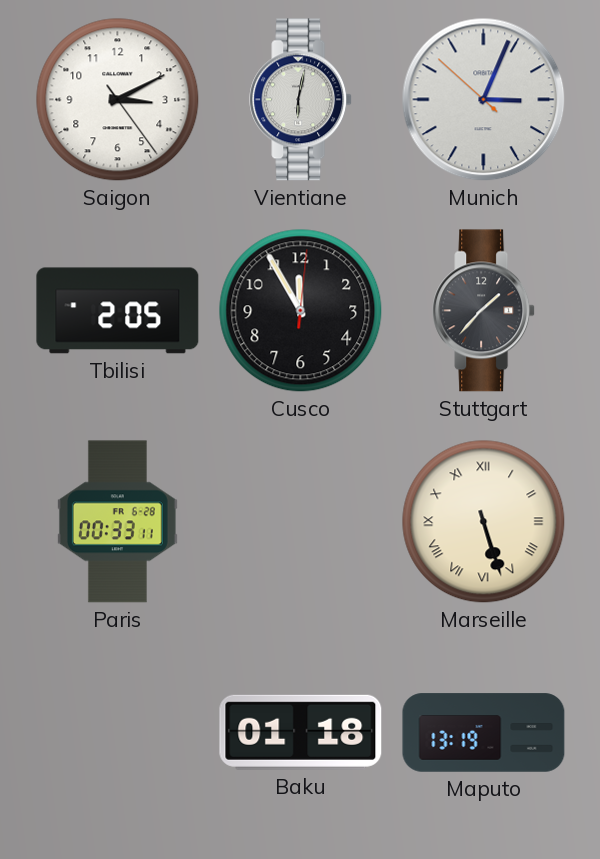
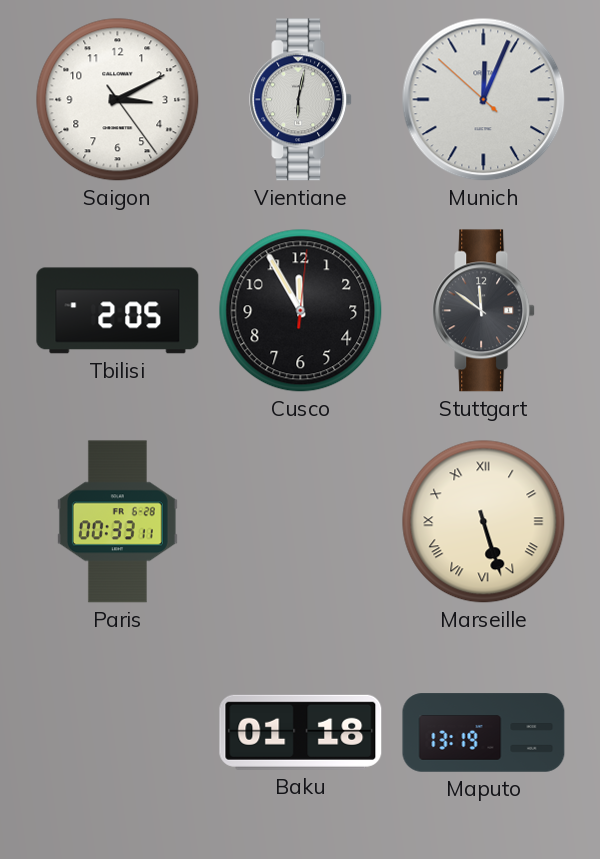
Munich: 3:03 -> 12:03
Stuttgart: 1:37 -> 11:51
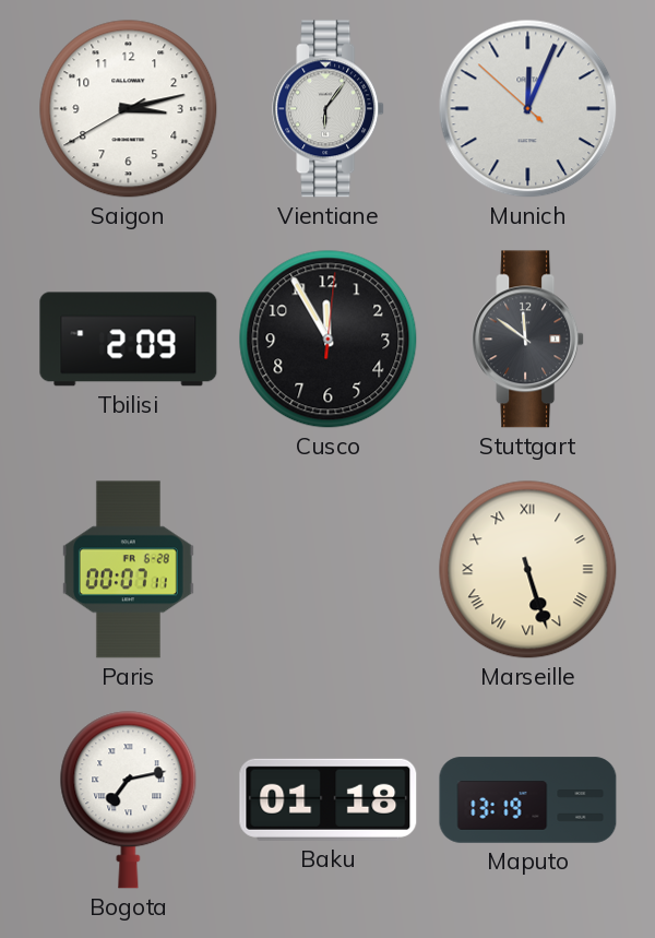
Saigon: 3:10 -> 3:12
Vientiane: 6:02 -> 6:06
Tbilisi: 2:05 -> 2:09
Paris: 00:33 -> 00:07
Bogota: none -> 7:13
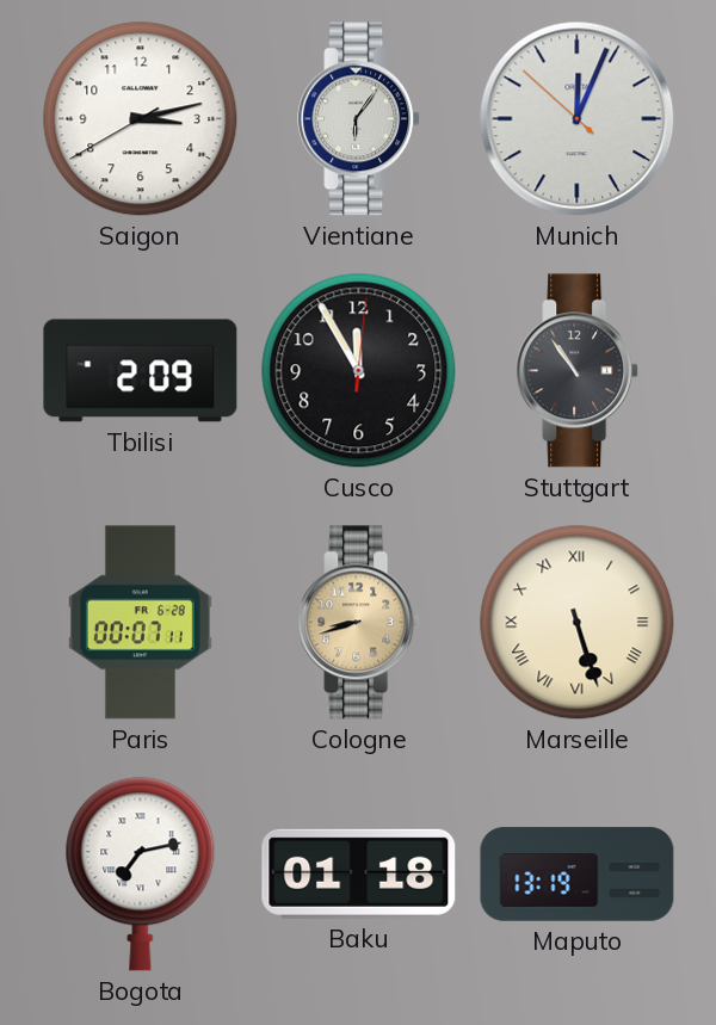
Stuttgart: 11:51 -> 10:54
Cologne: none -> 8:42
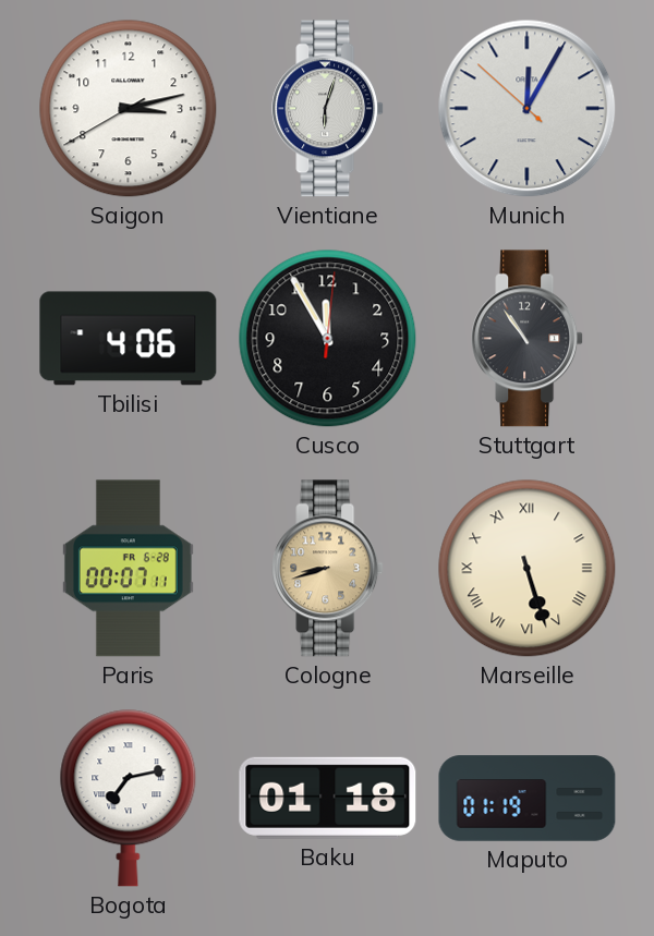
Vientiane: 6:06 -> 6:03
Munich: 12:03 -> 12:04
Tbilisi: 2:09 -> 4:06
Maputo: 13:19 -> 01:19
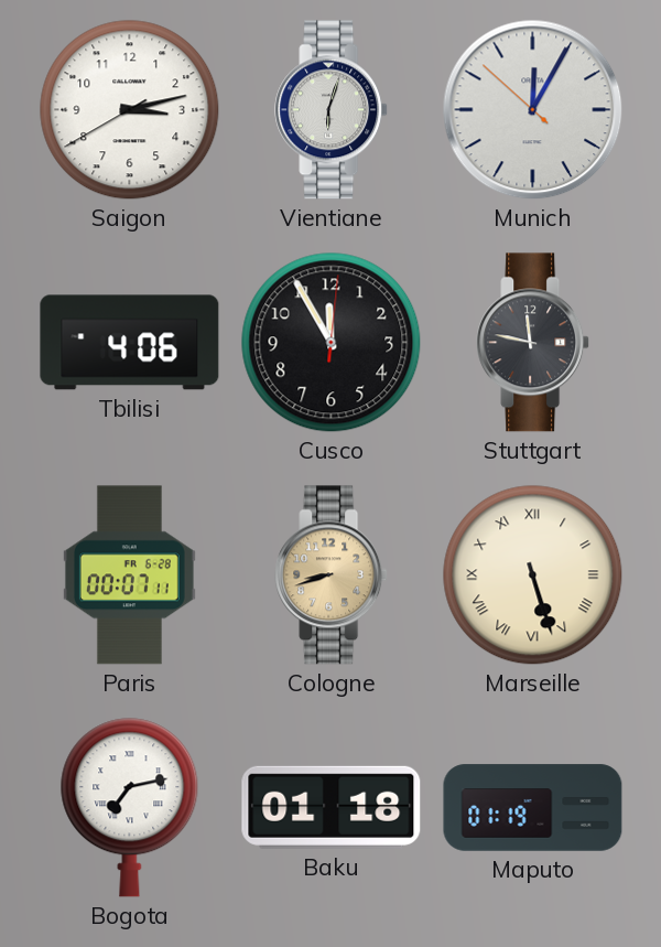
Stuttgart: 10:54 -> 11:47
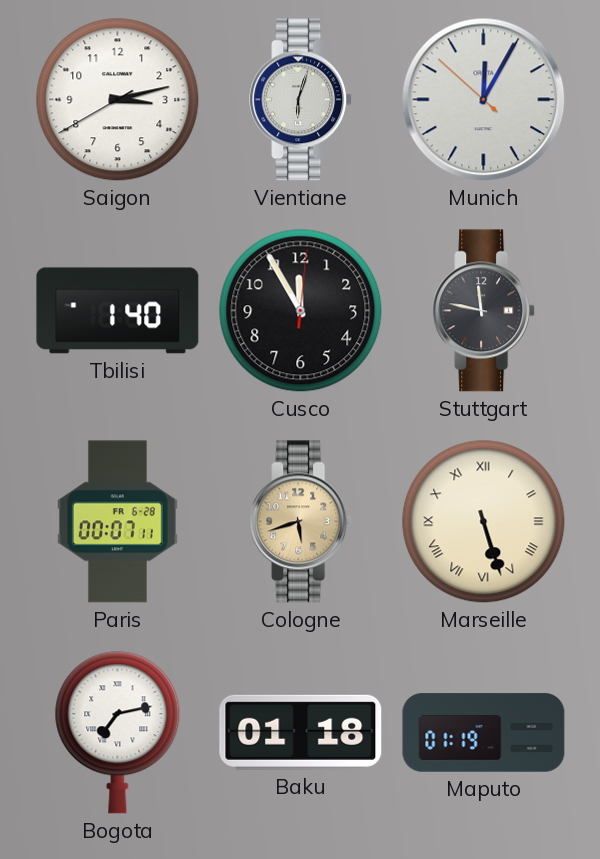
Tbilisi: 4:06 -> 1:40
Cologne: 8:42 -> 5:42
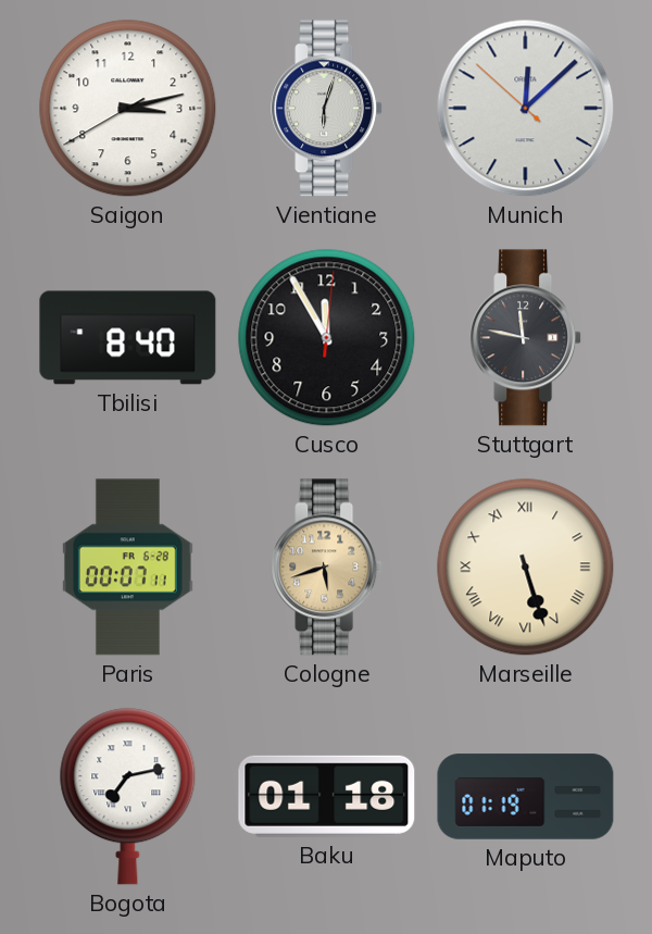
Munich: 12:04 -> 12:07
Tbilisi: 1:40 -> 8:40
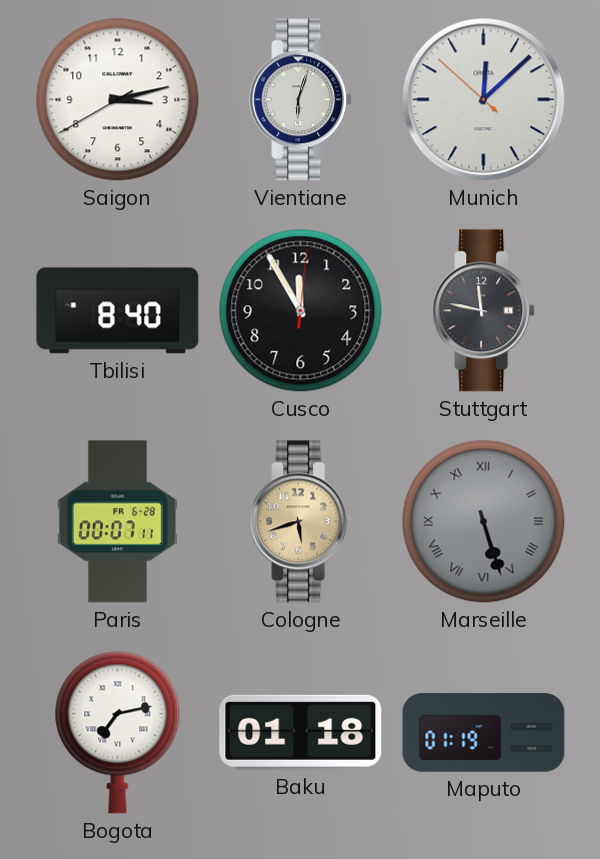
Marseille dial: cream -> grey
